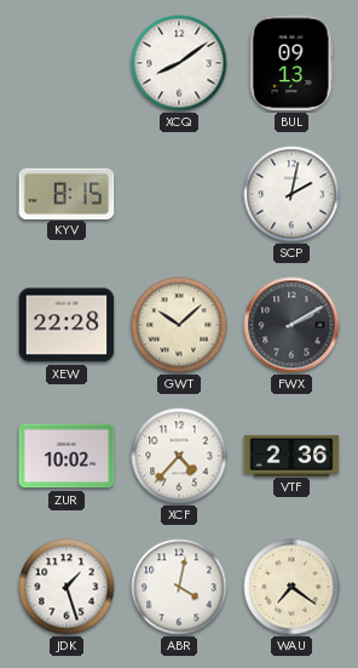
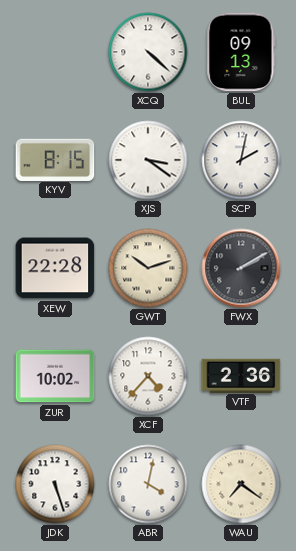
XCQ: 8:09 -> 4:22
XJS: none -> 3:21
GWT: 10:08 -> 10:12
JDK: 1:27 -> 5:27
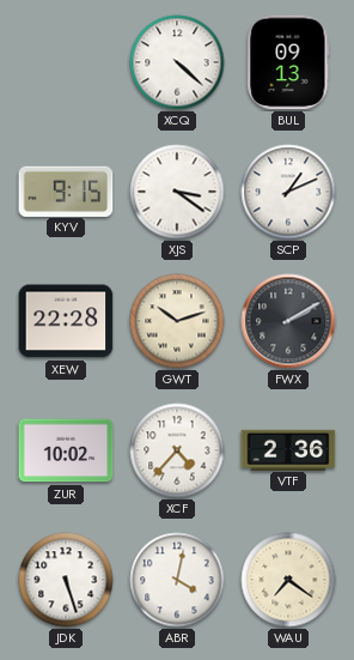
KYV: 8:15 -> 9:15
SCP: 2:02 -> 1:11
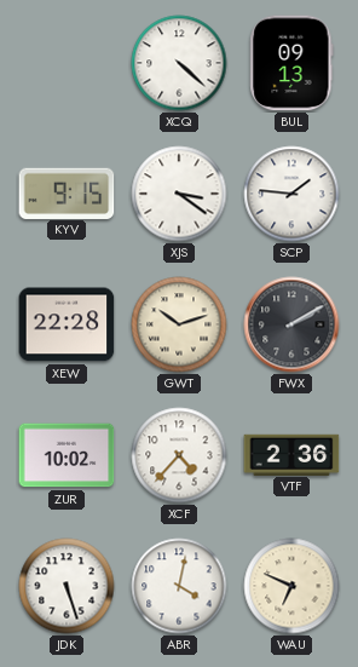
SCP: 1:11 -> 1:46
WAU: 7:21 -> 6:49
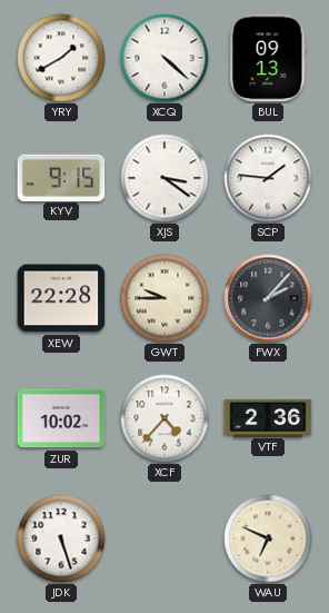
YRY: none -> 1:40
GWT: 10:12 -> 9:45
FWX: 2:10 -> 2:07
ABR: 4:02 -> none
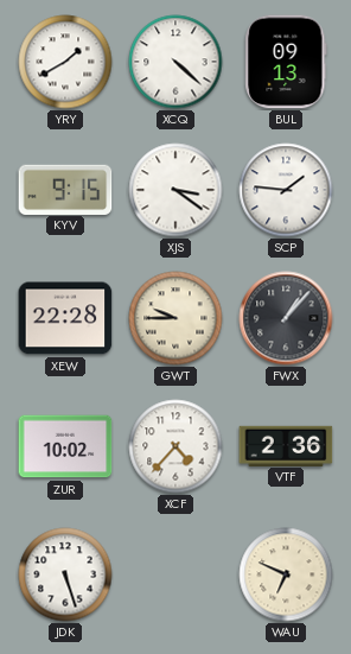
FWX: 2:07 -> 1:07
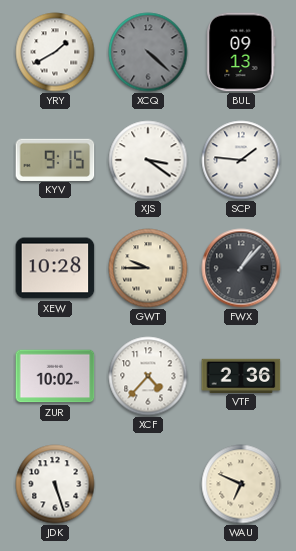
XCQ dial: white -> grey
XEW: 22:28 -> 10:28
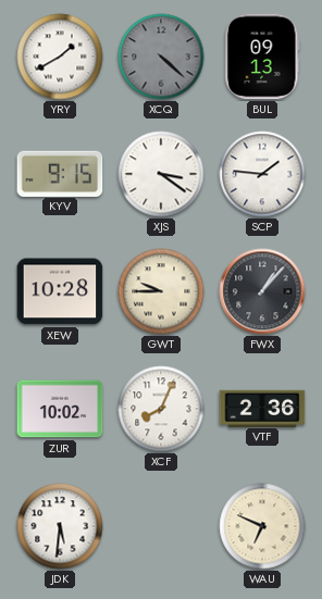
XCF: 4:37 -> 8:04
JDK: 5:27 -> 5:31
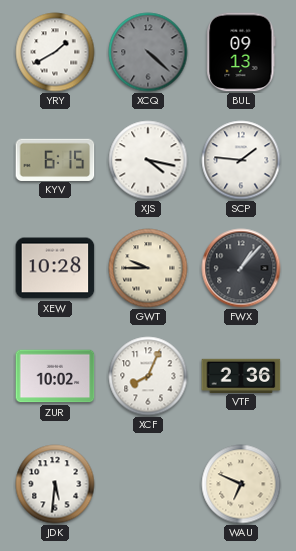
KYV: 9:15 -> 6:15
XJS: 3:21 -> 4:17
